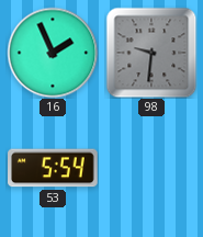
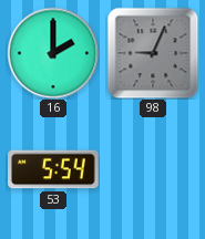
16: 1:56 -> 2:00
98: 9:31 -> 9:04
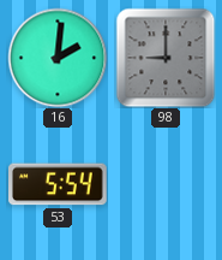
16: 2:00 -> 2:01
98: 9:04 -> 9:00
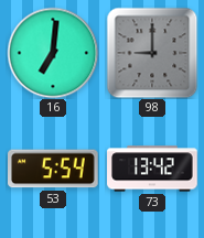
16: 2:01 -> 7:01
73: none -> 13:42
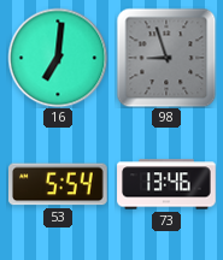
98: 9:00 -> 8:57
73: 13:42 -> 13:46
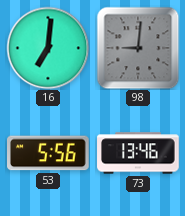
98: 8:57 -> 9:01
53: 5:54 -> 5:56
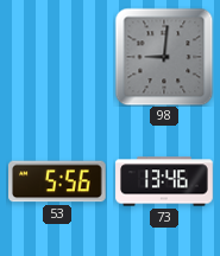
16: 7:01 -> none
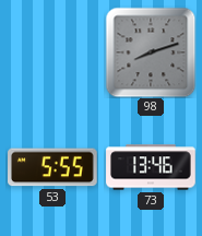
98: 9:01 -> 8:12
53: 5:56 -> 5:55
